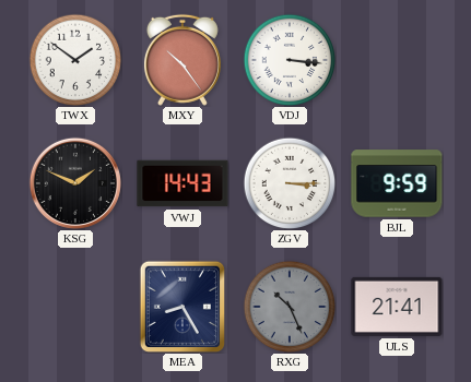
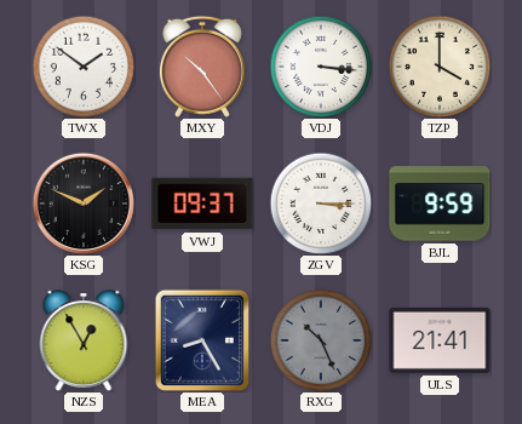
TZP: none -> 4:00
VWJ: 14:43 -> 09:37
NZS: none -> 12:55
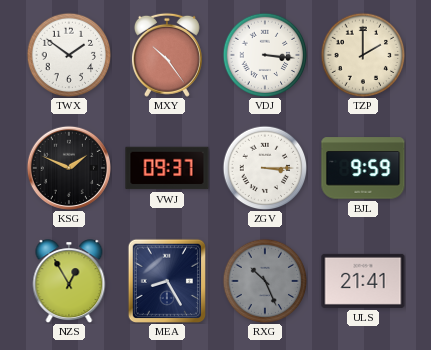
TZP: 4:00 -> 2:00
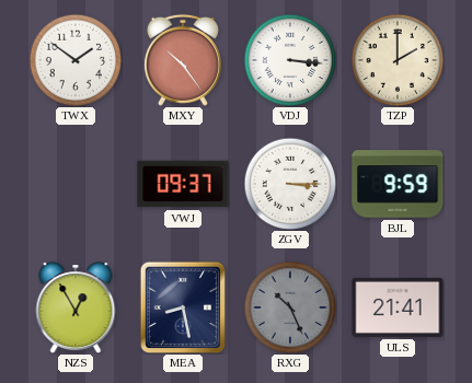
KSG: 1:49 -> none
MEA: 8:25 -> 8:28
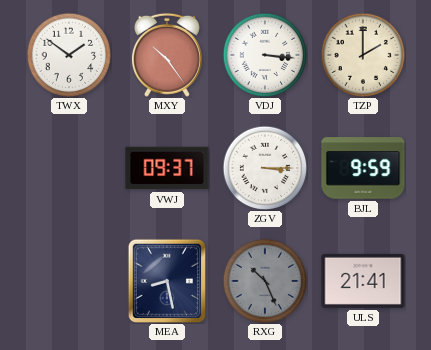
NZS: 12:55 -> none
